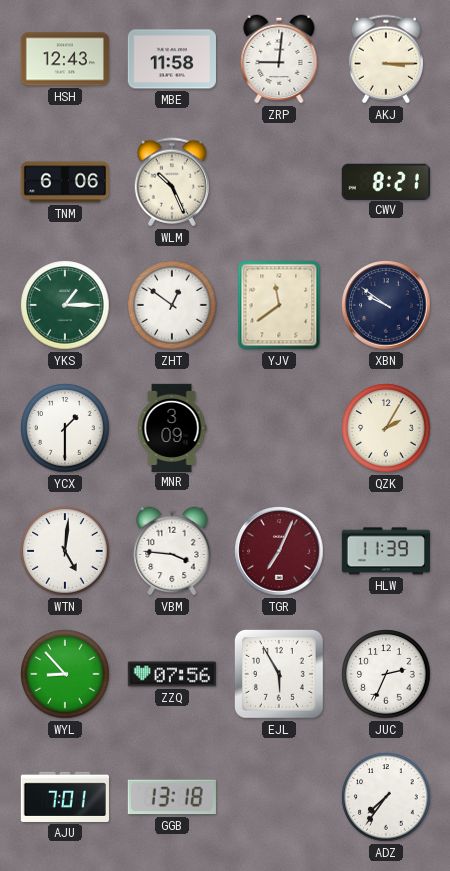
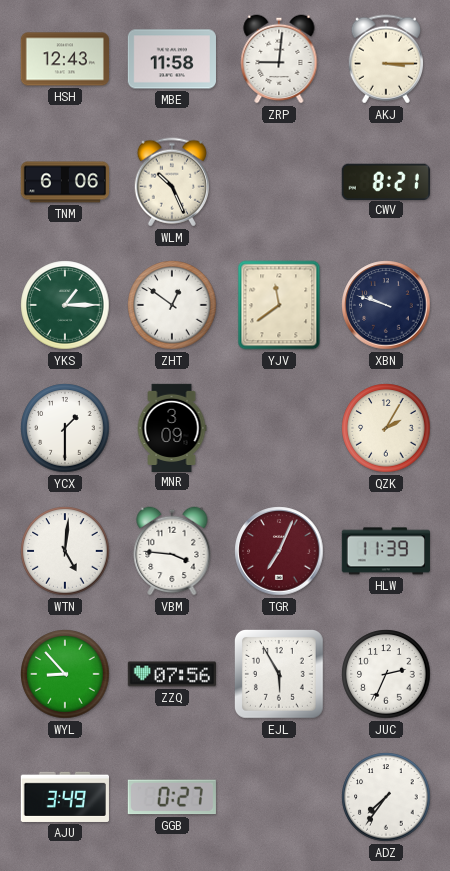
XBN: 9:51 -> 9:48
AJU: 7:01 -> 3:49
GGB: 13:18 -> 0:27
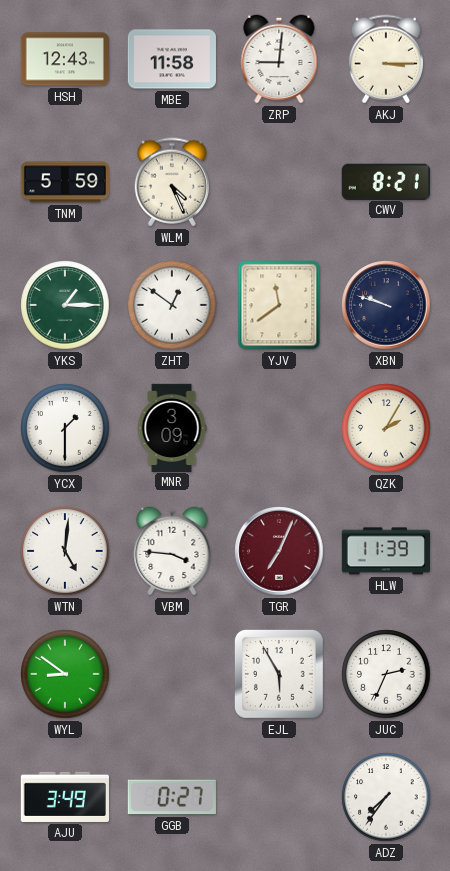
TNM: 6:06 -> 5:59
WLM: 10:26 -> 4:26
WYL: 8:53 -> 8:51
ZZQ: 07:56 -> none
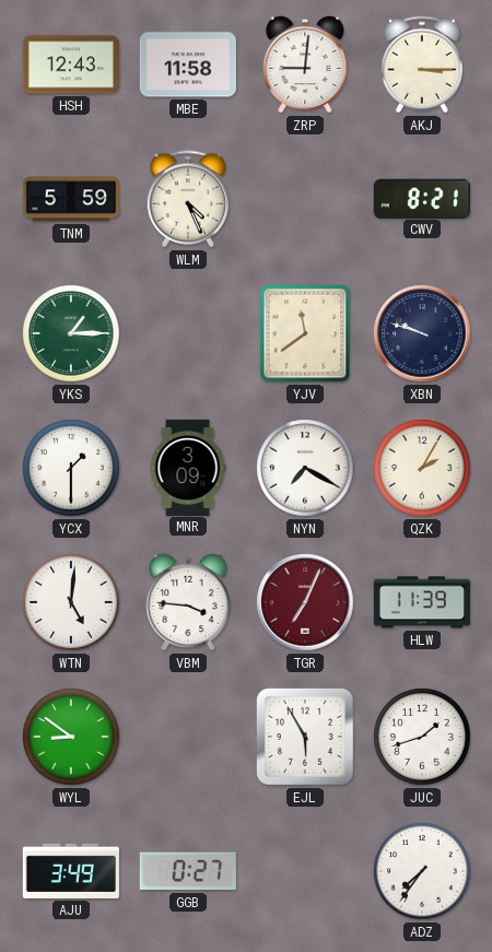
ZHT: 12:51 -> none
NYN: none -> 7:20
JUC: 2:34 -> 1:42
